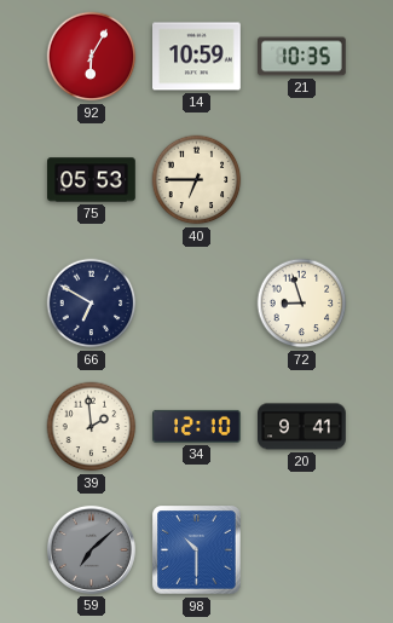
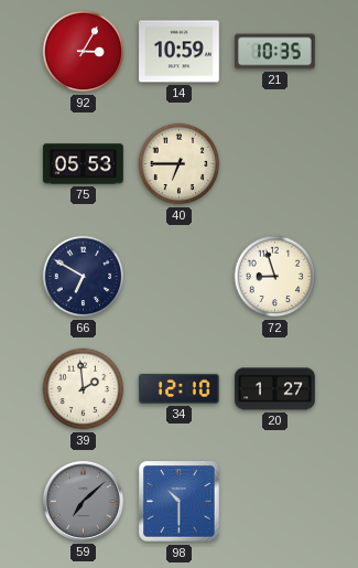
92: 6:05 -> 3:05
20: 9:41 -> 1:27
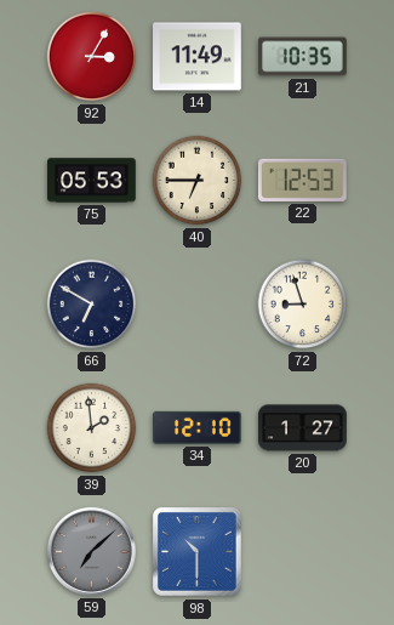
14: 10:59 -> 11:49
22: none -> 12:53
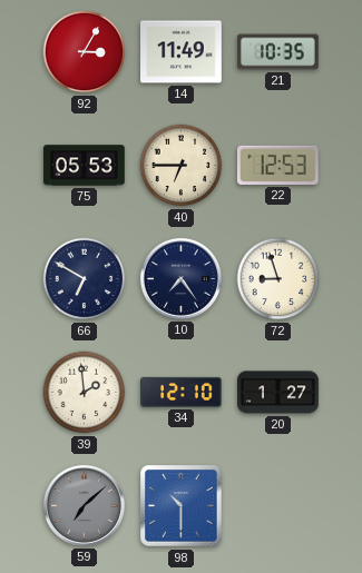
10: none -> 7:24
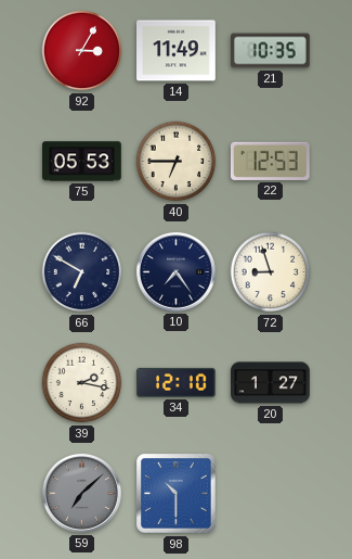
39: 1:59 -> 2:17
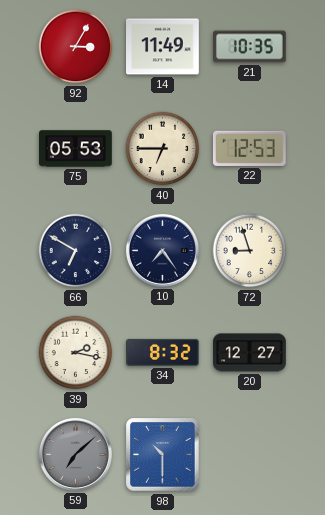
34: 12:10 -> 8:32
20: 1:27 -> 12:27
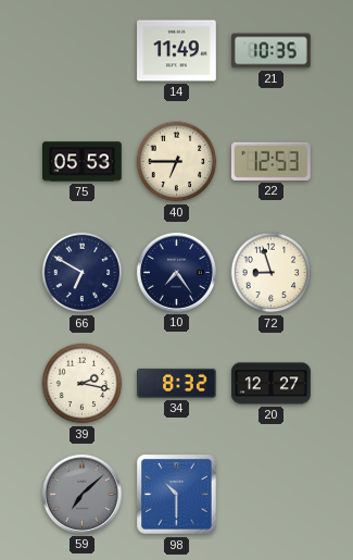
92: 3:05 -> none
